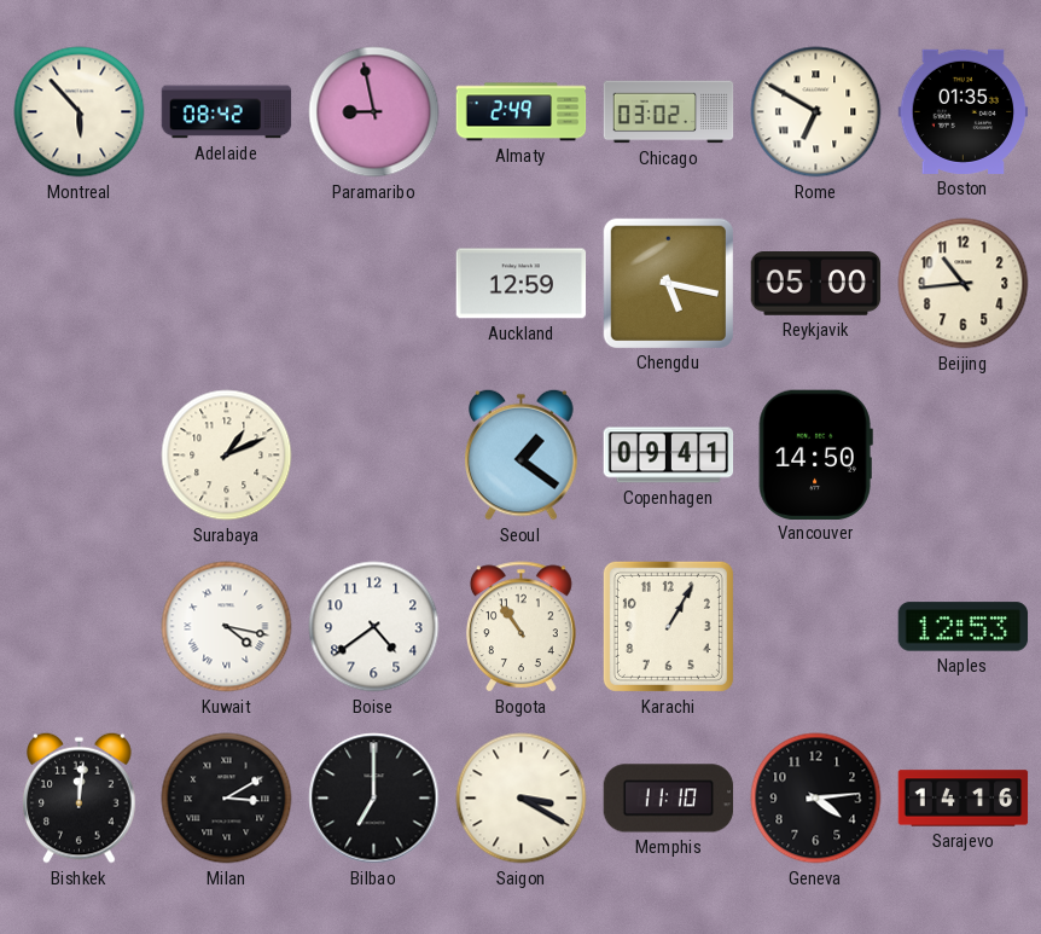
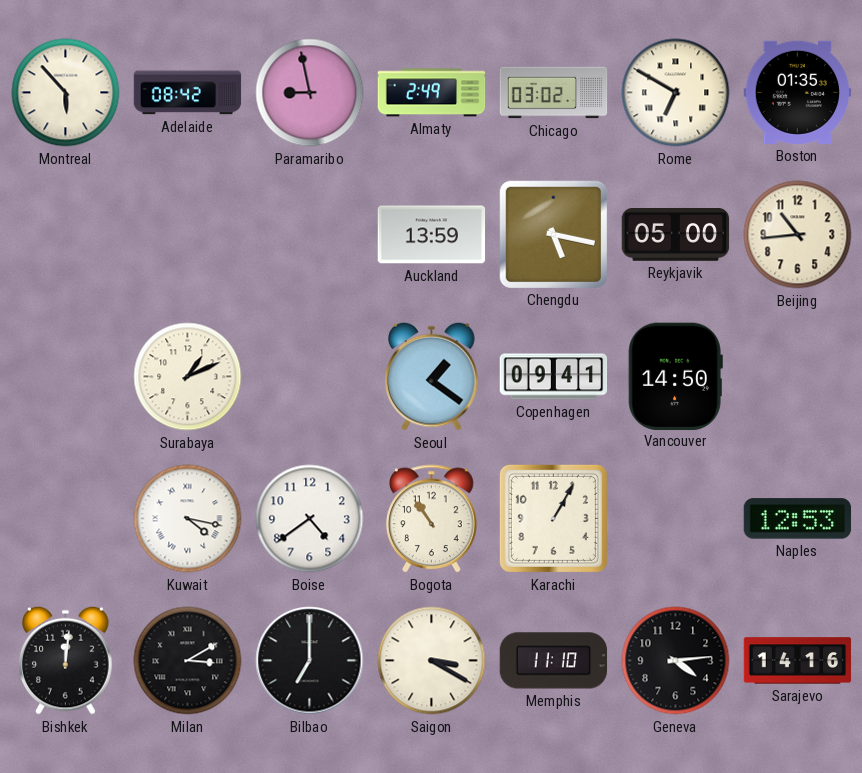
Auckland: 12:59 -> 13:59
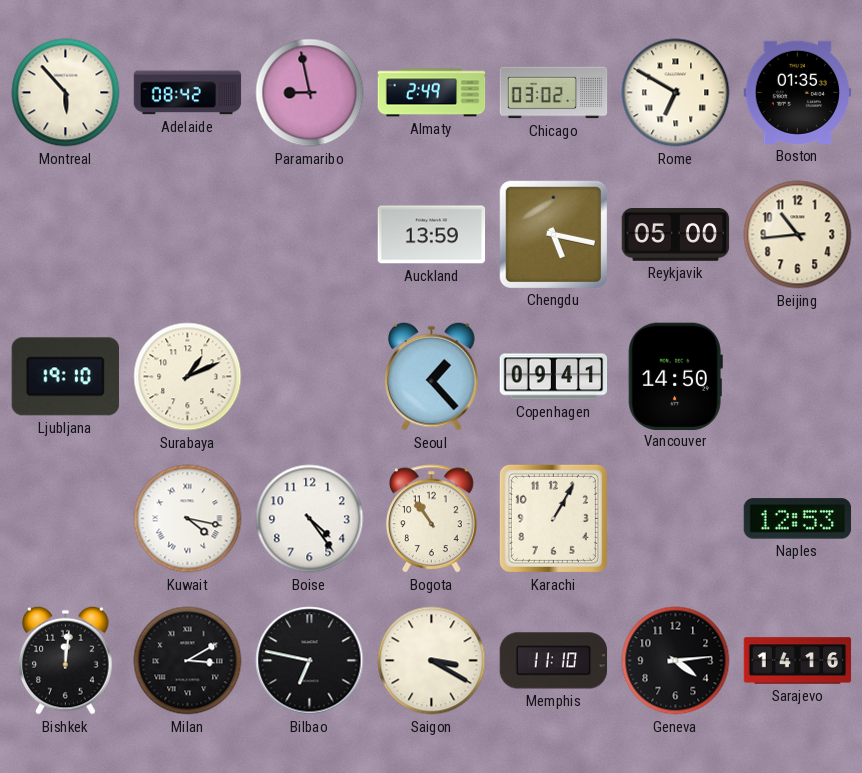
Ljubljana: none -> 19:10
Seoul: 1:21 -> 1:23
Boise: 4:39 -> 4:24
Bilbao: 7:00 -> 6:47
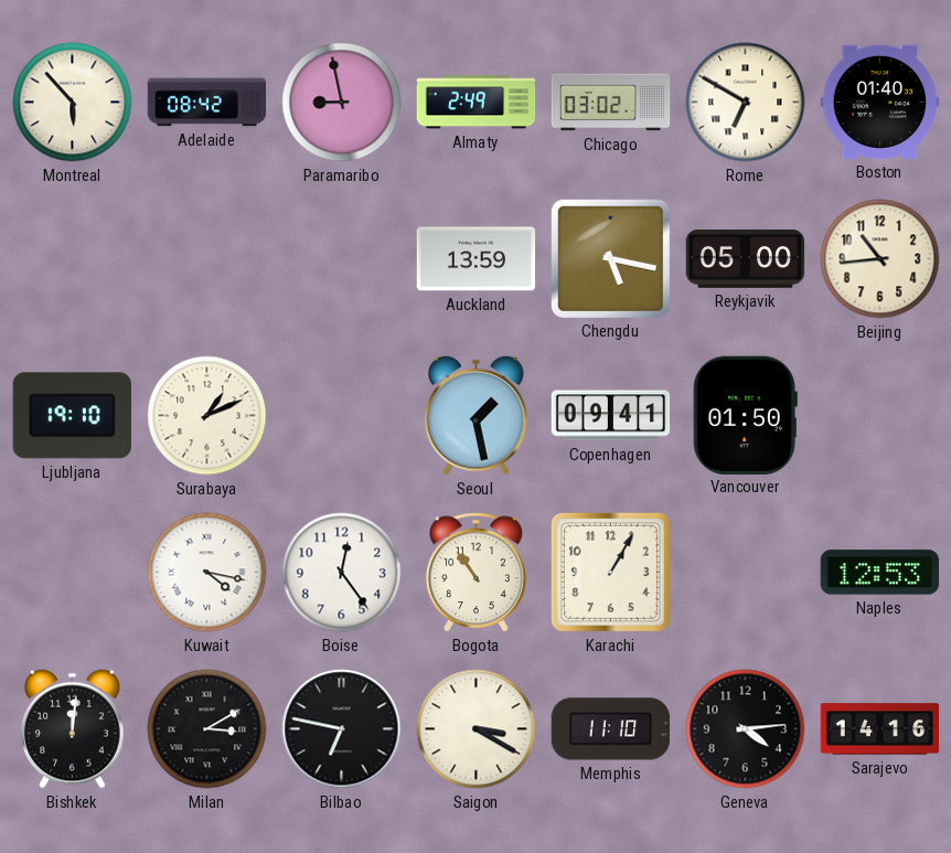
Boston: 01:35 -> 01:40
Seoul: 1:23 -> 1:28
Vancouver: 14:50 -> 01:50
Boise: 4:24 -> 12:24
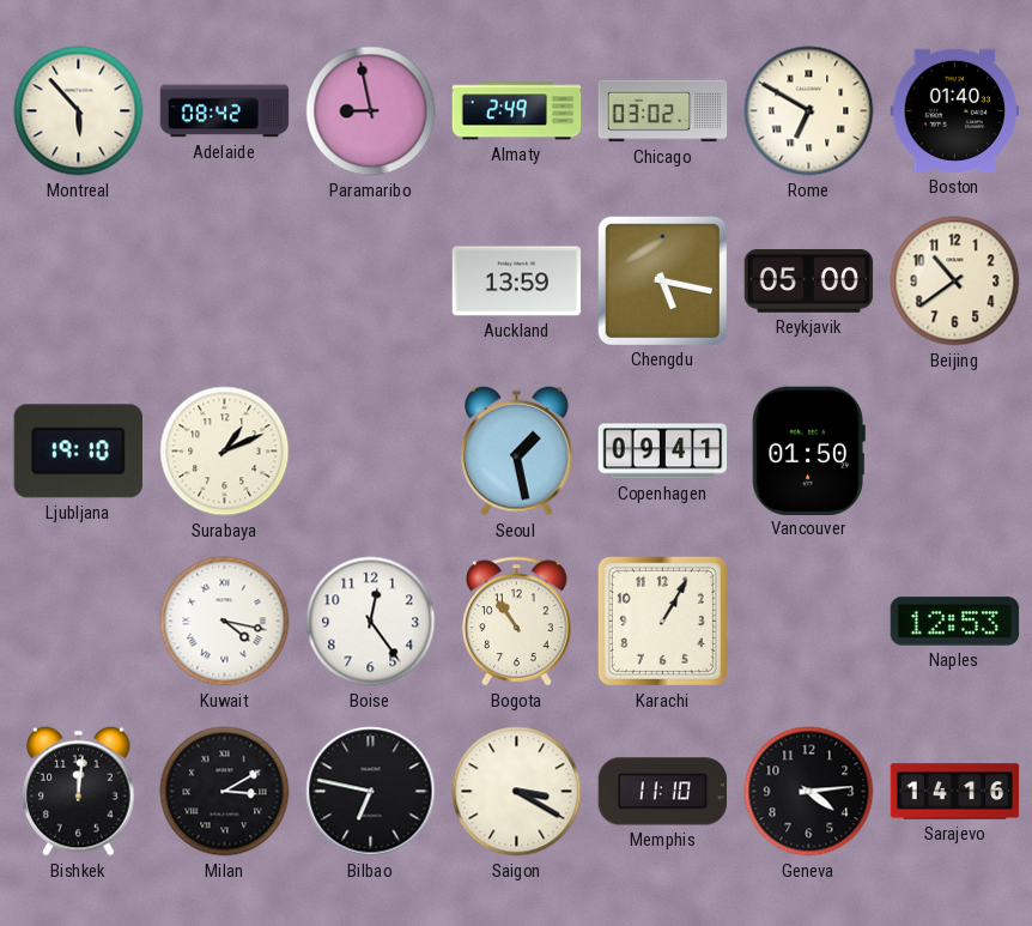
Beijing: 10:44 -> 10:39
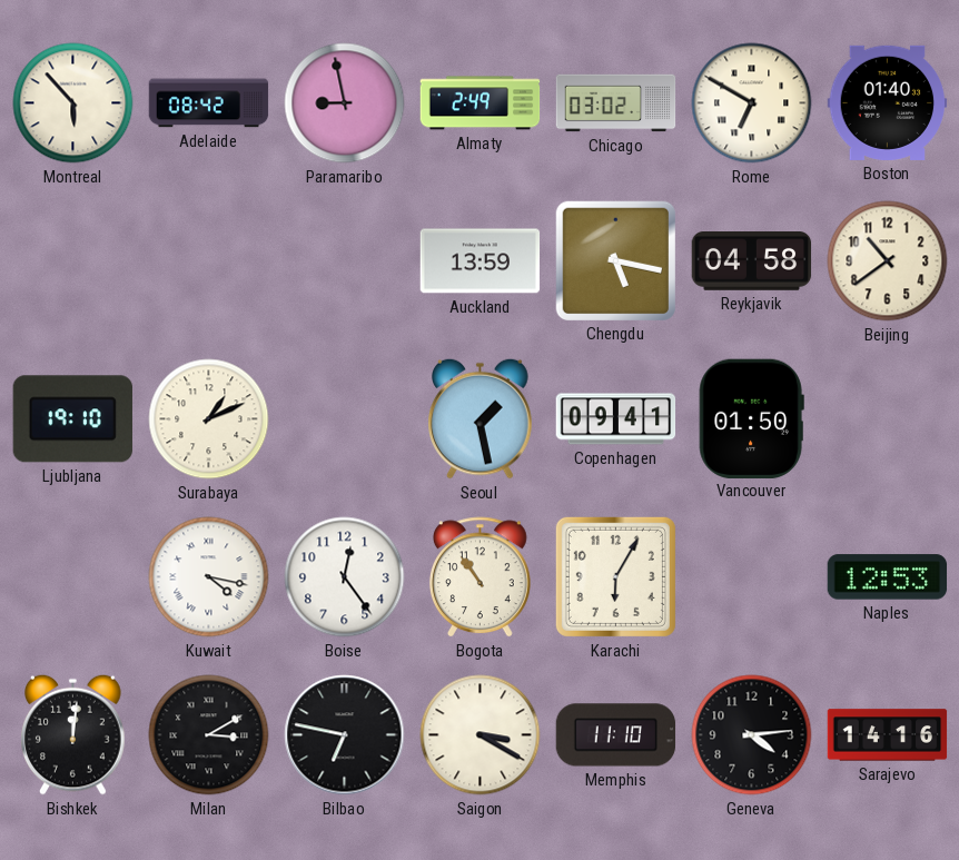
Reykjavik: 05:00 -> 04:58
Karachi: 1:05 -> 6:05
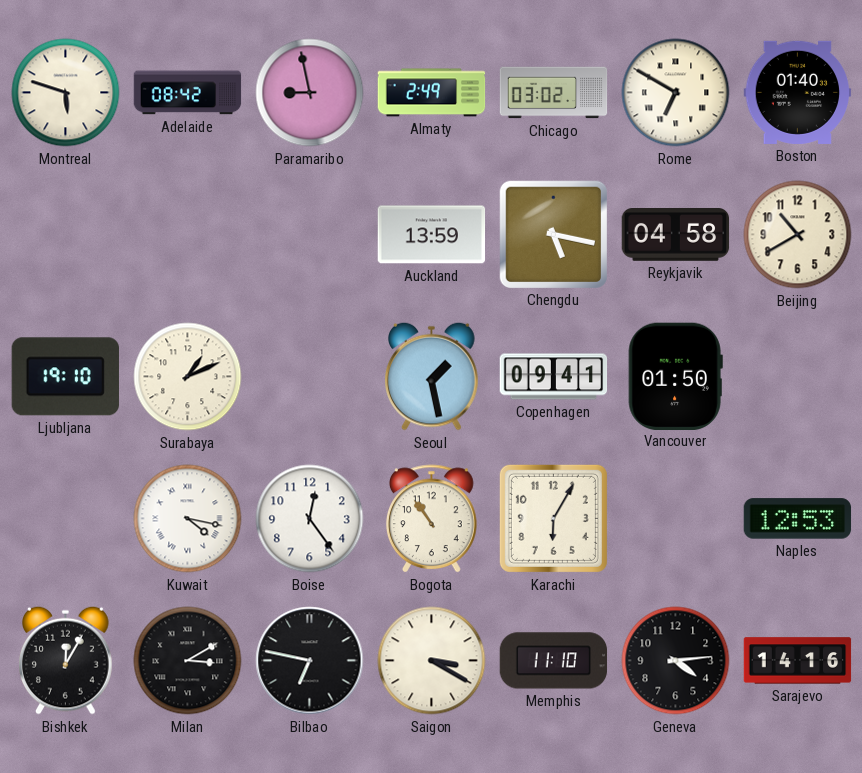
Montreal: 5:53 -> 5:48
Beijing: 10:39 -> 10:40
Bishkek: 12:01 -> 12:05
